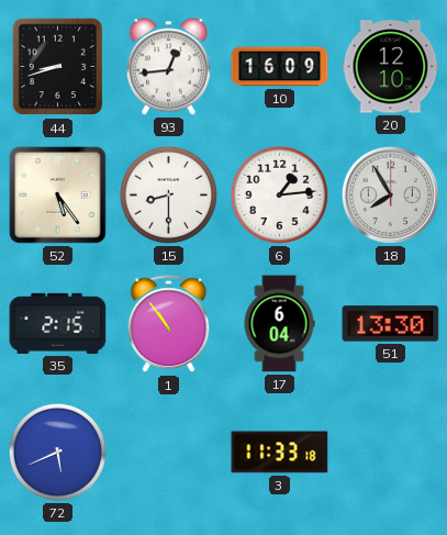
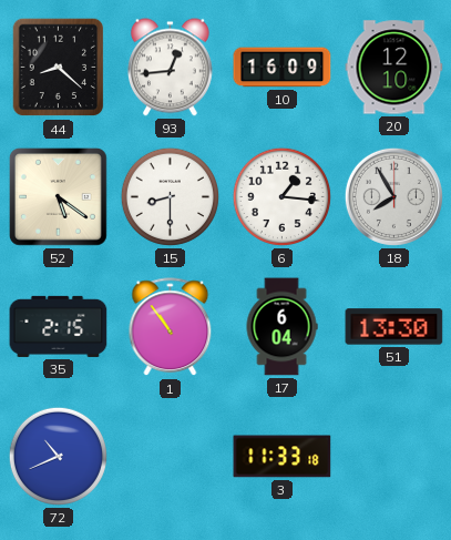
44: 8:42 -> 8:22
52: 5:24 -> 5:21
6: 1:14 -> 1:16
72: 5:41 -> 10:41
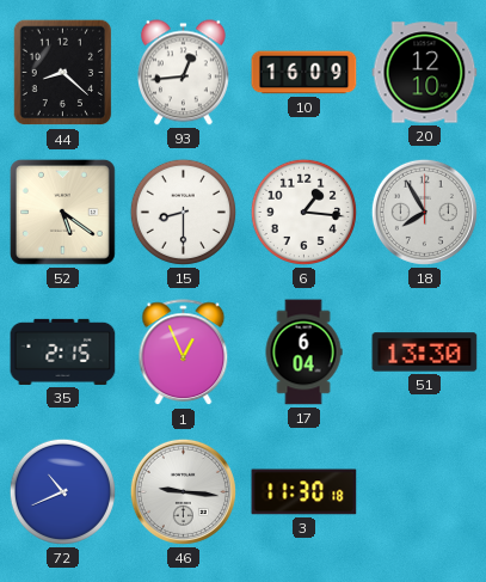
1: 10:54 -> 12:56
46: none -> 9:16
3: 11:33 -> 11:30
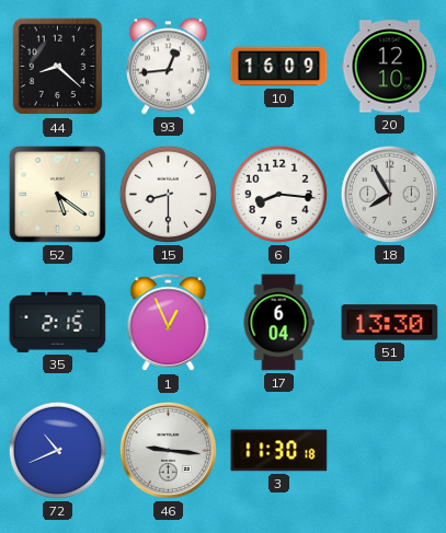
6: 1:16 -> 8:16
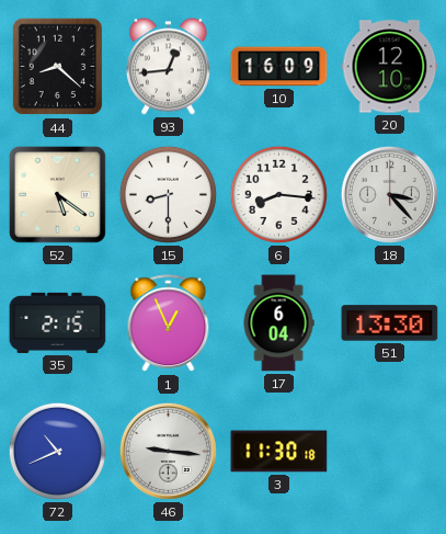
18: 7:55 -> 3:23
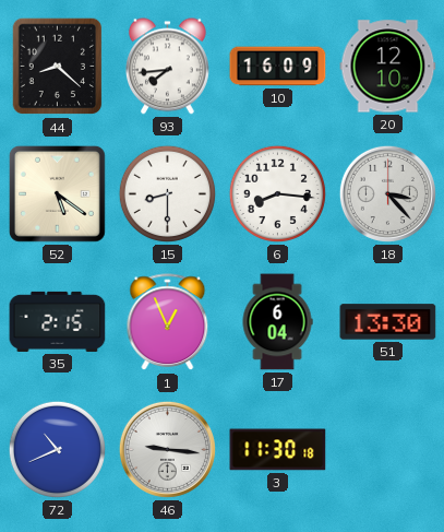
93: 12:44 -> 7:44
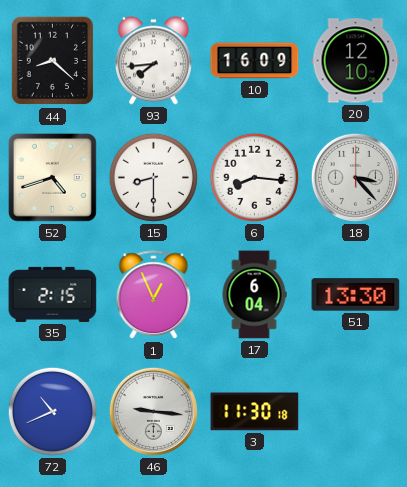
52: 5:21 -> 4:42
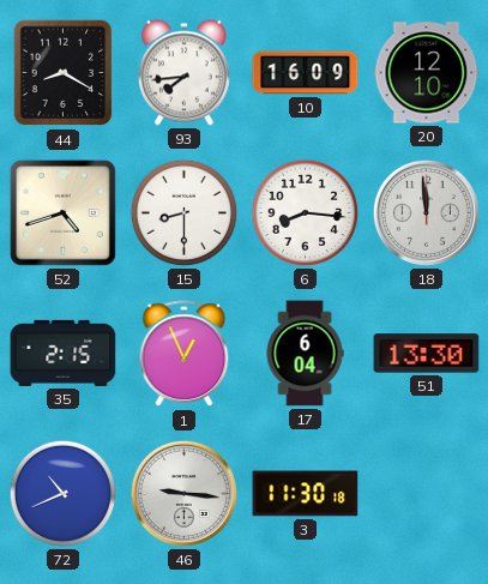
44: 8:22 -> 8:20
18: 3:23 -> 11:59
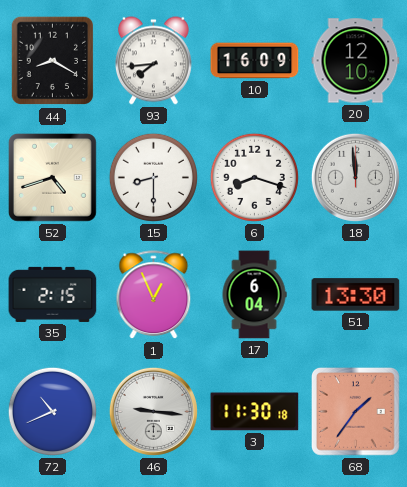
6: 8:16 -> 8:18
68: none -> 1:36
